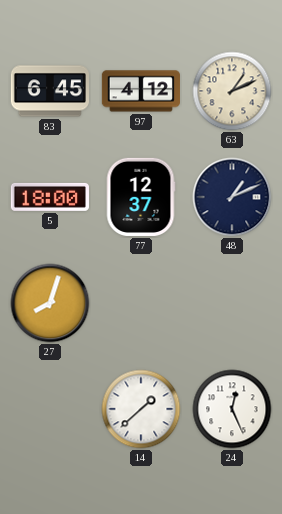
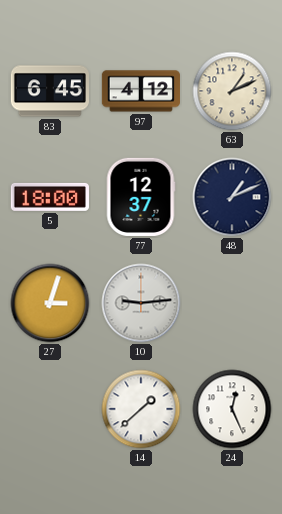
27: 8:03 -> 3:03
10: none -> 9:14
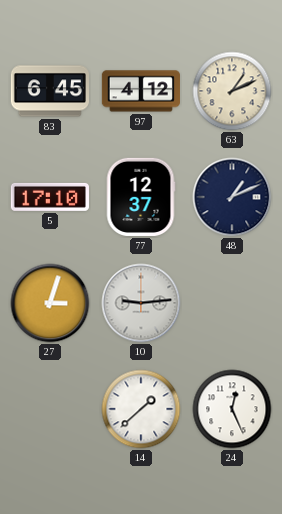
5: 18:00 -> 17:10
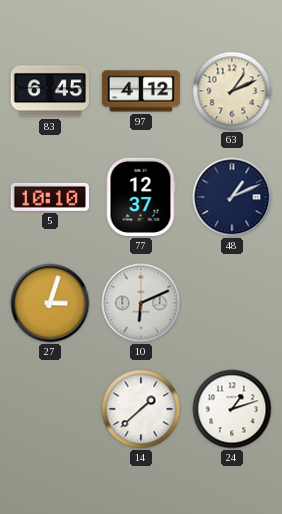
5: 17:10 -> 10:10
10: 9:14 -> 6:11
24: 12:26 -> 1:12
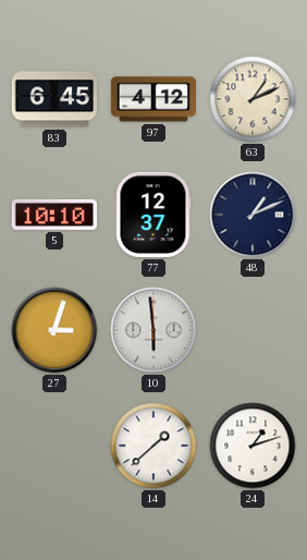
10: 6:11 -> 5:59
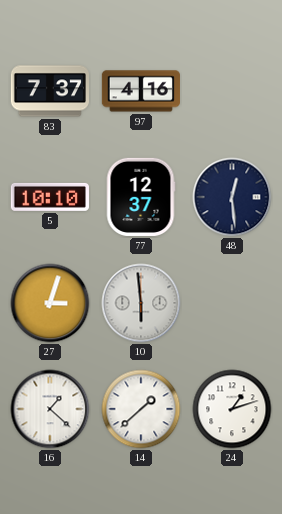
83: 6:45 -> 7:37
97: 4:12 -> 4:16
63: 1:11 -> none
48: 1:11 -> 12:29
16: none -> 1:22
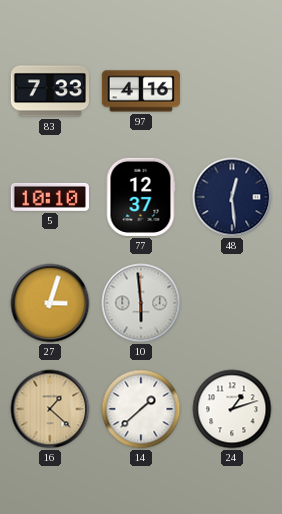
83: 7:37 -> 7:33
16 dial: white -> champagne
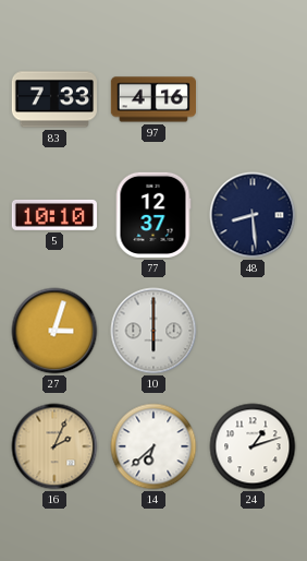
48: 12:29 -> 8:29
10: 5:59 -> 6:00
16: 1:22 -> 2:04
14: 1:38 -> 6:38
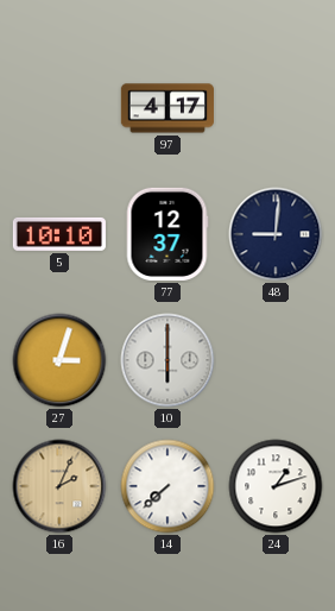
83: 7:33 -> none
97: 4:16 -> 4:17
48: 8:29 -> 9:01
14: 6:38 -> 7:38
